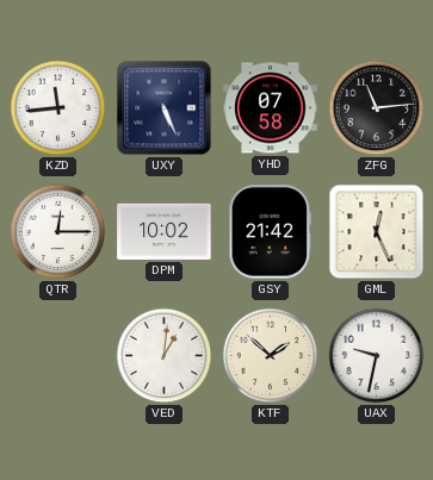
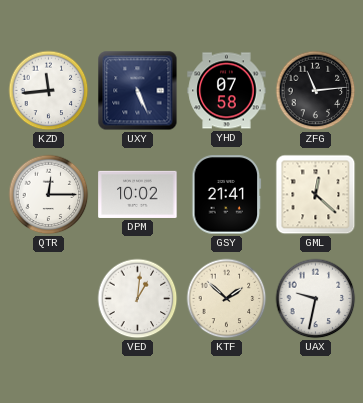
GSY: 21:42 -> 21:41
GML: 12:26 -> 12:22
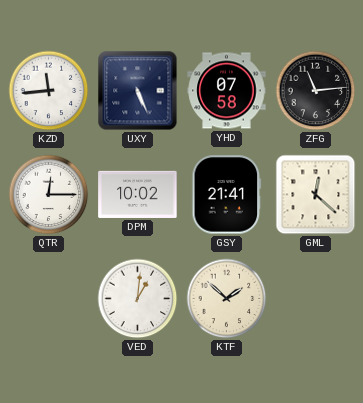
UAX: 9:32 -> none
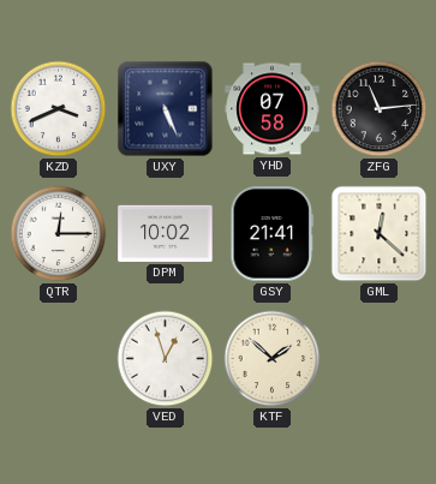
KZD: 11:44 -> 3:41
VED: 1:01 -> 12:57
